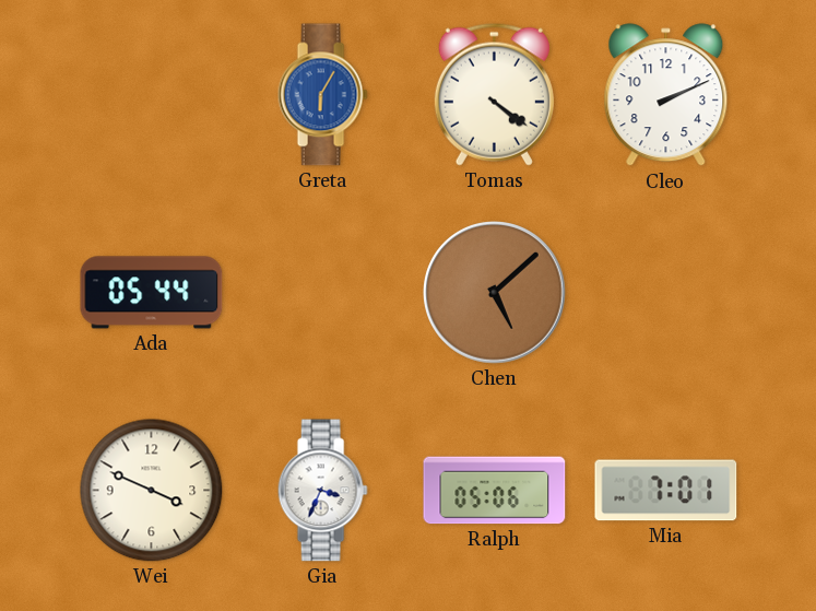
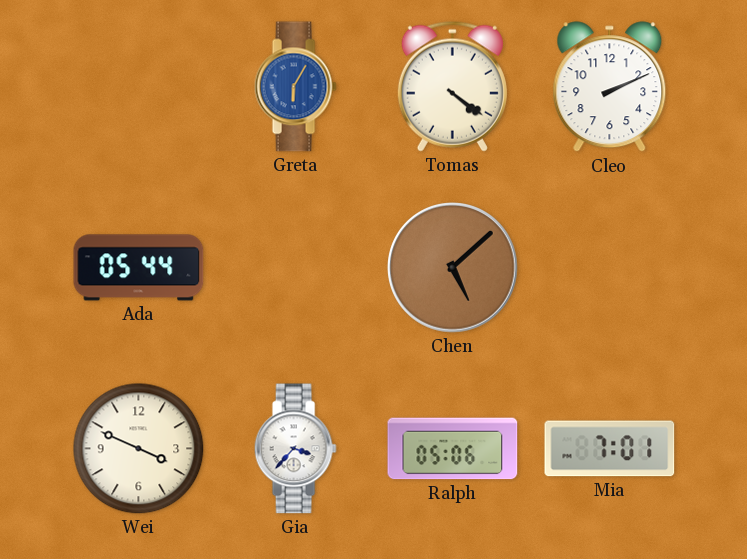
Gia: 3:34 -> 3:37
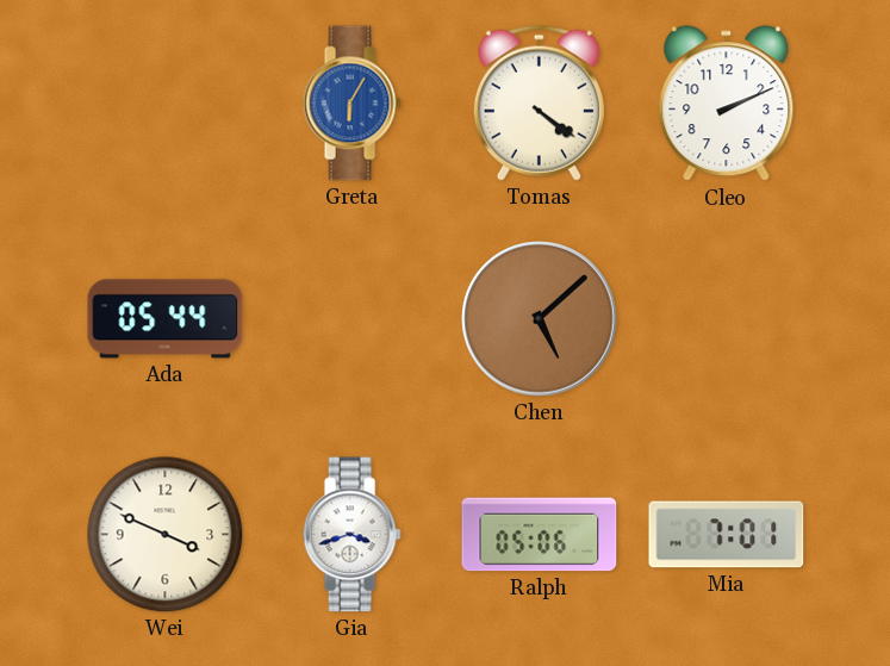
Gia: 3:37 -> 3:42
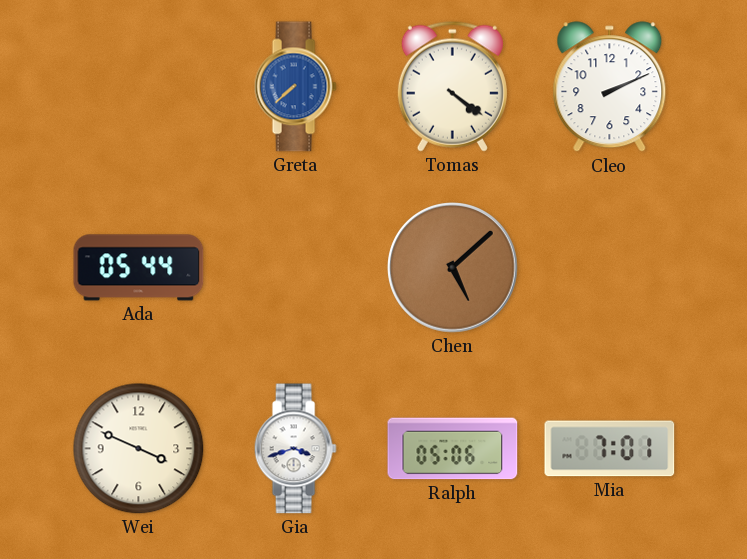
Greta: 6:05 -> 7:38
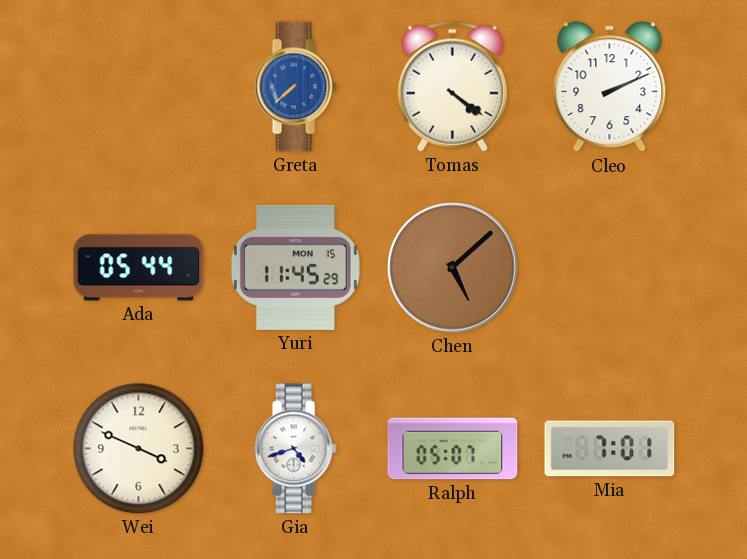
Yuri: none -> 11:45
Gia: 3:42 -> 4:42
Ralph: 05:06 -> 05:07
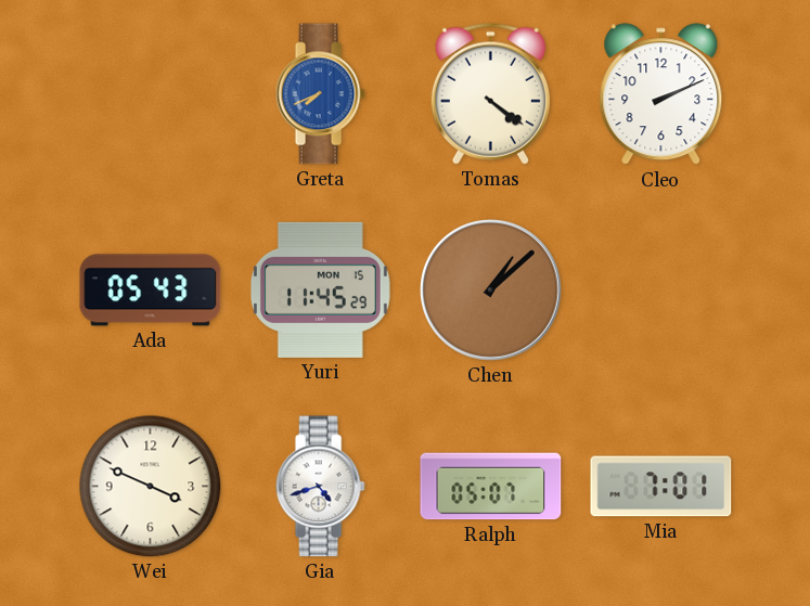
Greta: 7:38 -> 7:41
Ada: 05:44 -> 05:43
Chen: 5:08 -> 1:08
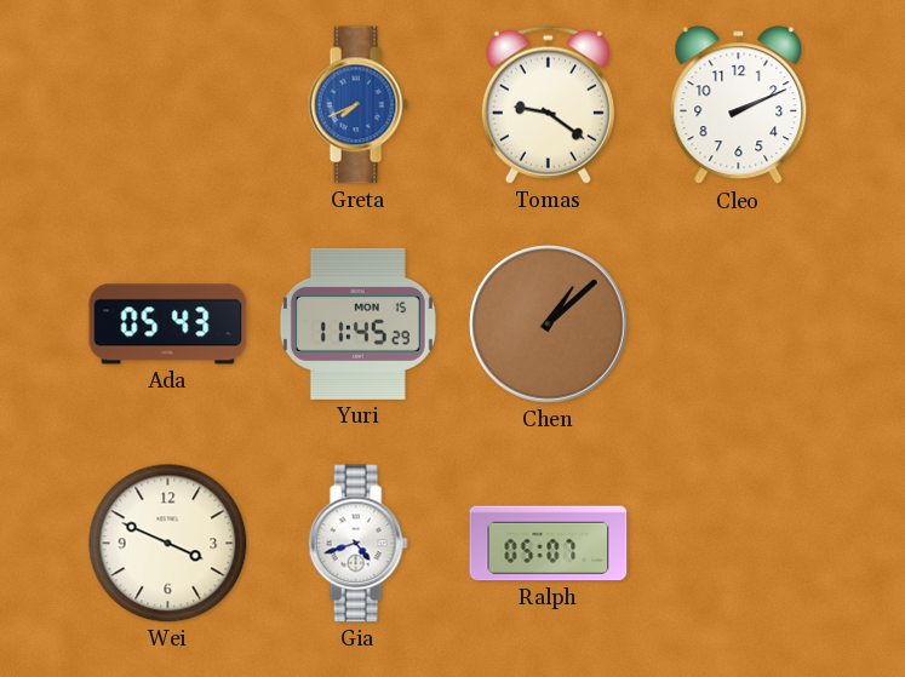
Tomas: 4:21 -> 9:21
Mia: 7:01 -> none
